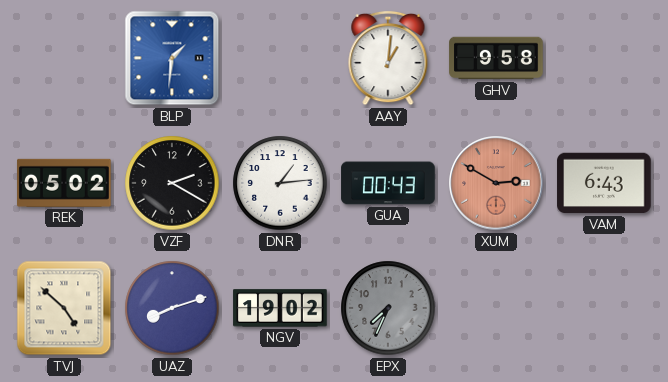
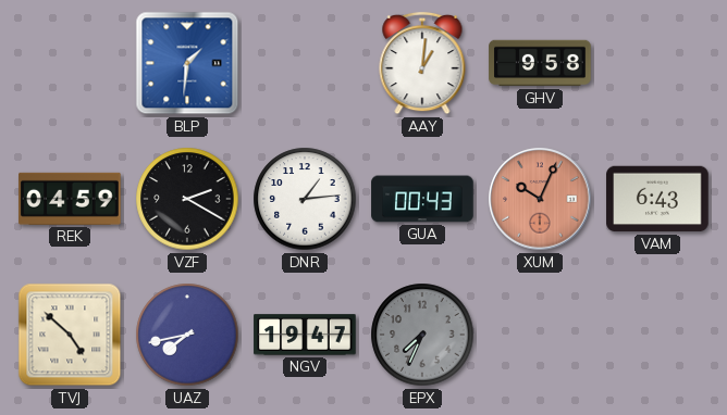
REK: 05:02 -> 04:59
XUM: 2:50 -> 10:04
UAZ: 8:12 -> 7:43
NGV: 19:02 -> 19:47
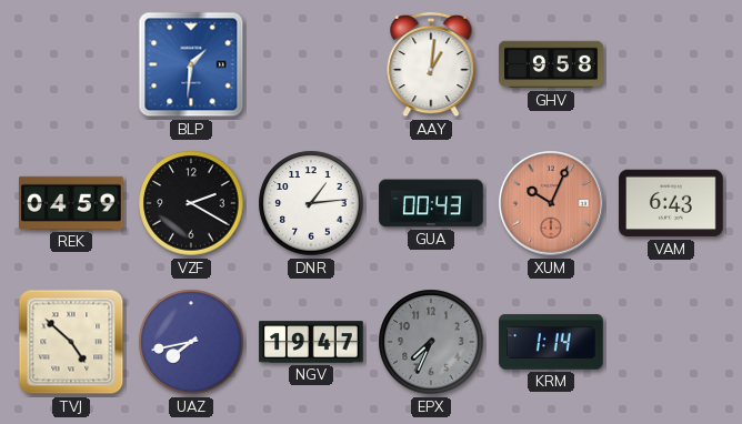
KRM: none -> 1:14
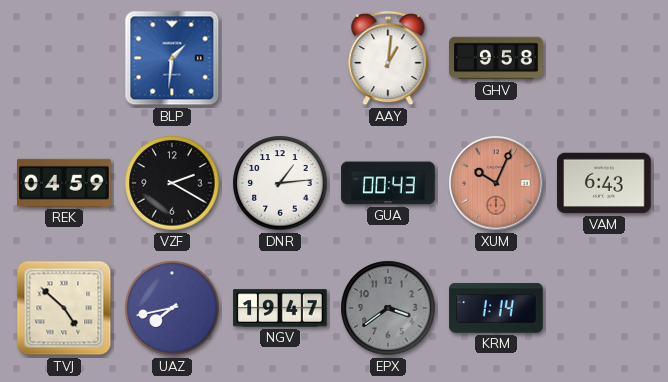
EPX: 7:34 -> 3:39
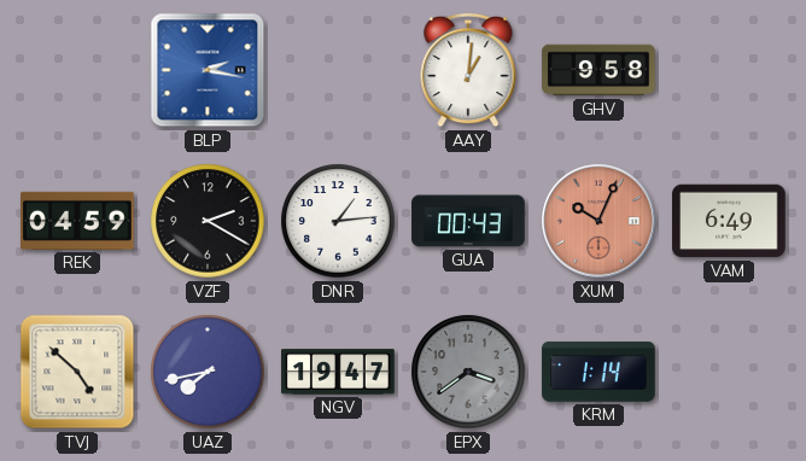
BLP: 1:31 -> 2:17
VAM: 6:43 -> 6:49
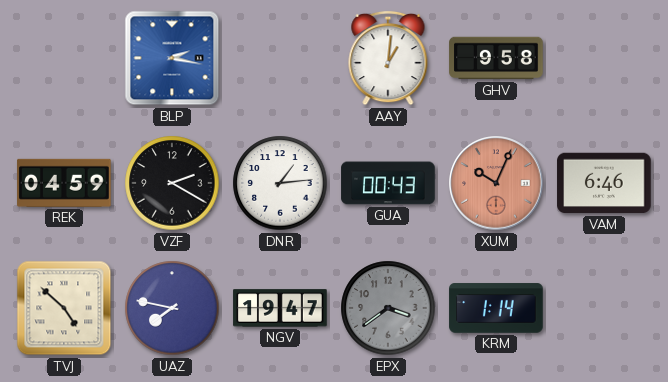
VAM: 6:49 -> 6:46
UAZ: 7:43 -> 7:47
